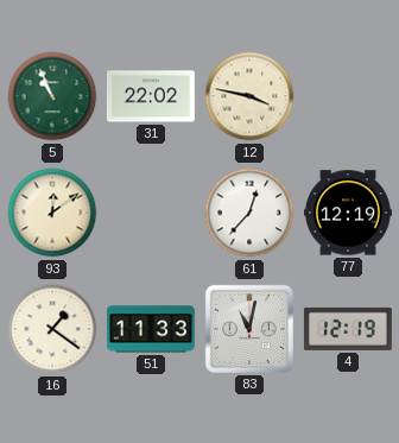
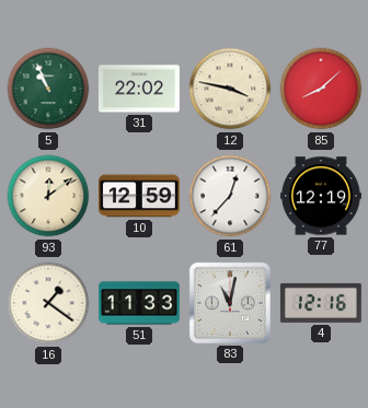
85: none -> 8:08
10: none -> 12:59
4: 12:19 -> 12:16
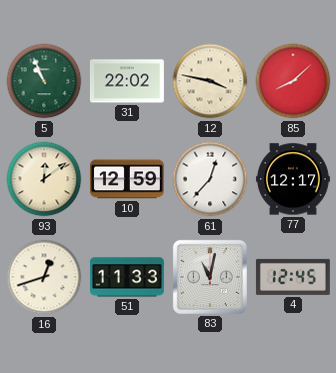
77: 12:19 -> 12:17
16: 1:21 -> 12:42
4: 12:16 -> 12:45
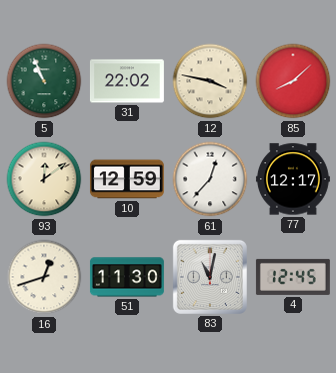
51: 11:33 -> 11:30
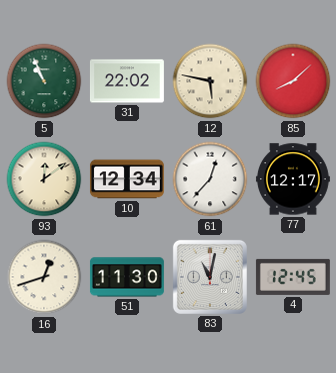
12: 3:47 -> 5:47
10: 12:59 -> 12:34
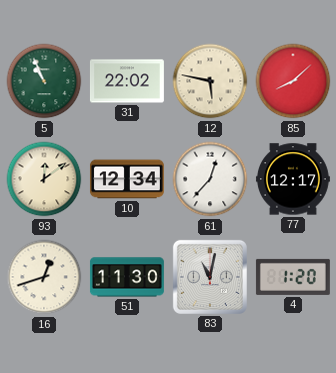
4: 12:45 -> 1:20
